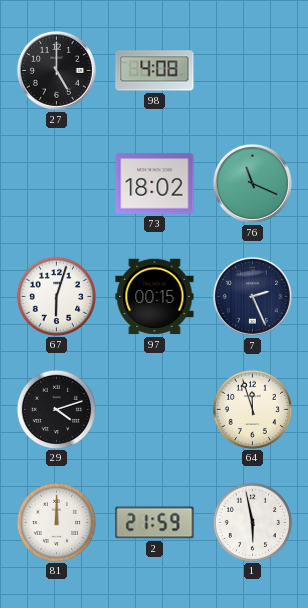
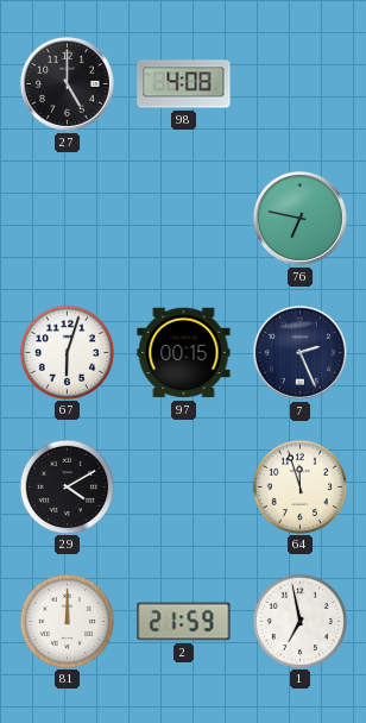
73: 18:02 -> none
76: 11:19 -> 6:47
29: 4:12 -> 4:10
1: 5:58 -> 6:58
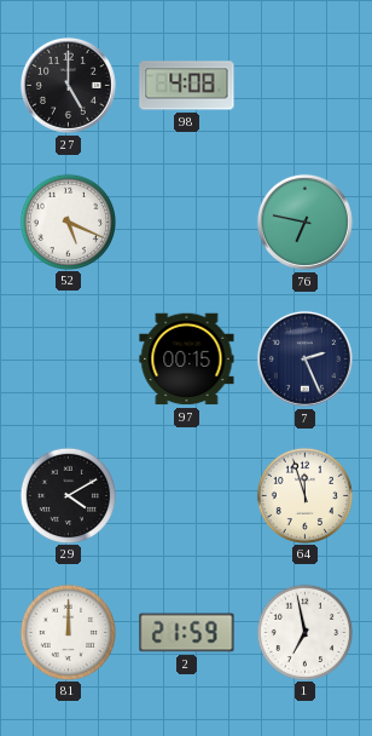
52: none -> 5:19
67: 6:03 -> none
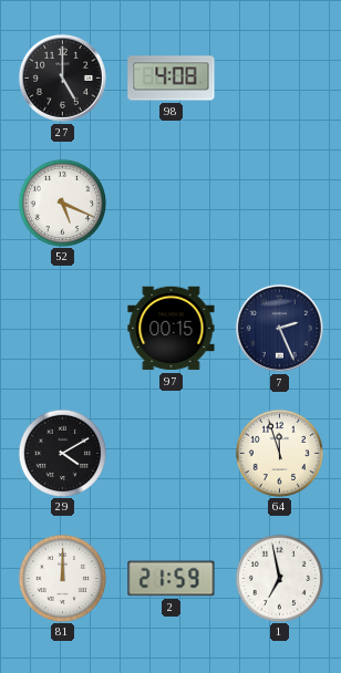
76: 6:47 -> none
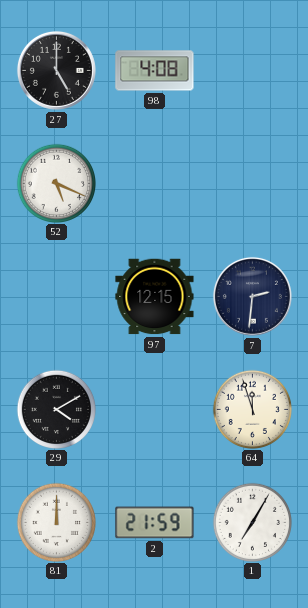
97: 00:15 -> 12:15
7: 2:26 -> 2:31
1: 6:58 -> 7:05
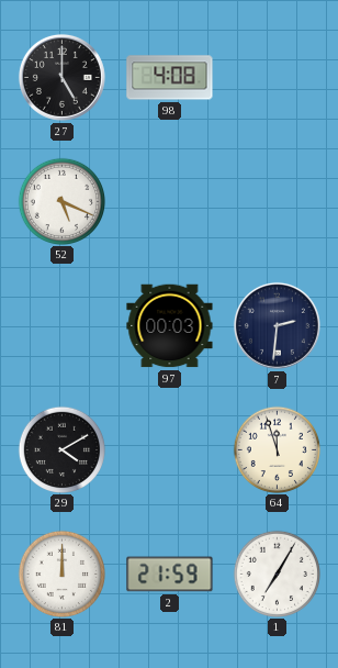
97: 12:15 -> 00:03
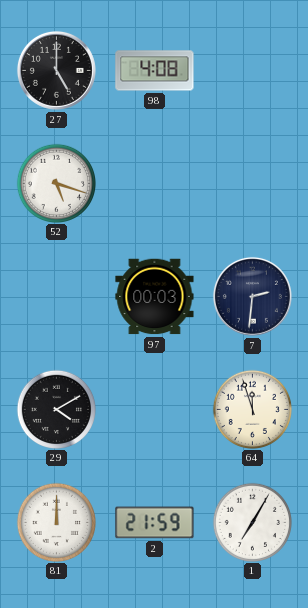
52: 5:19 -> 5:18
